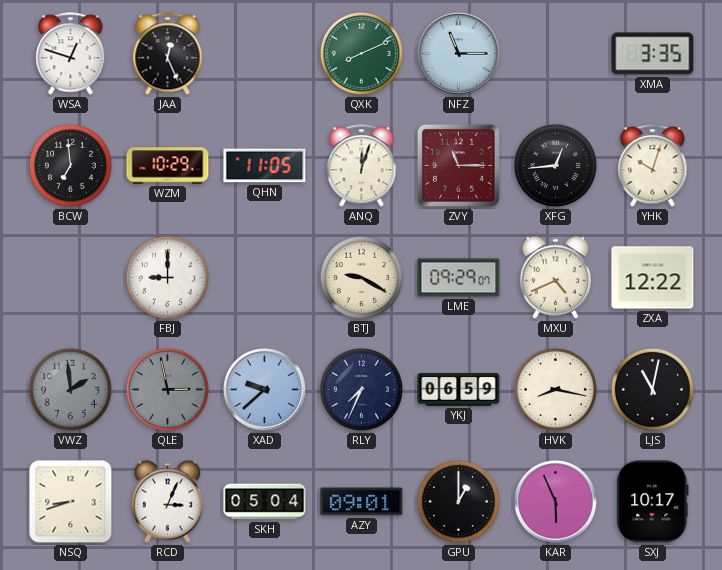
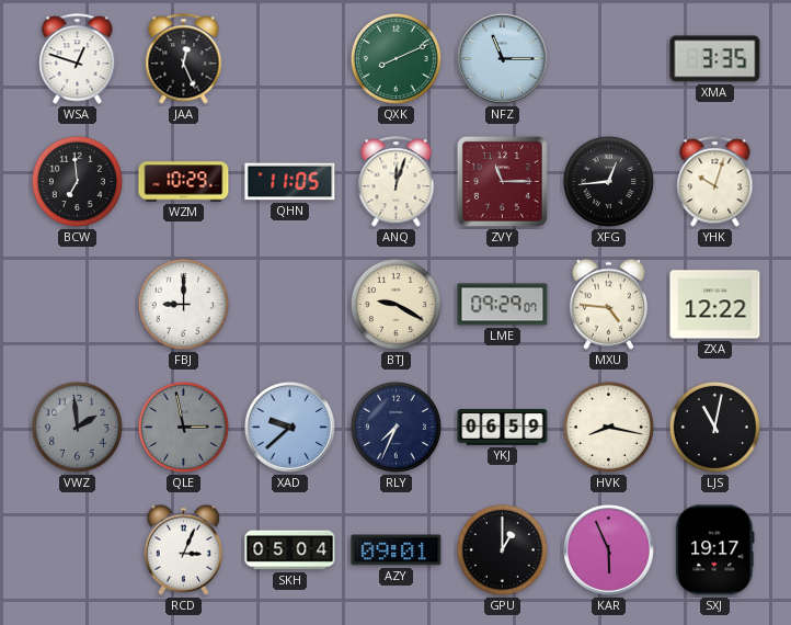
MXU: 4:41 -> 4:46
NSQ: 8:42 -> none
SXJ: 10:17 -> 19:17
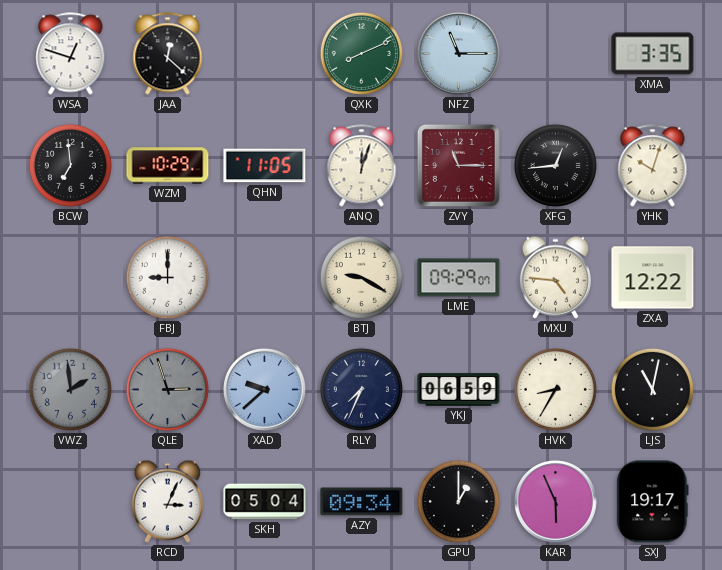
JAA: 12:26 -> 12:22
QLE: 2:58 -> 2:57
HVK: 8:17 -> 8:35
AZY: 09:01 -> 09:34
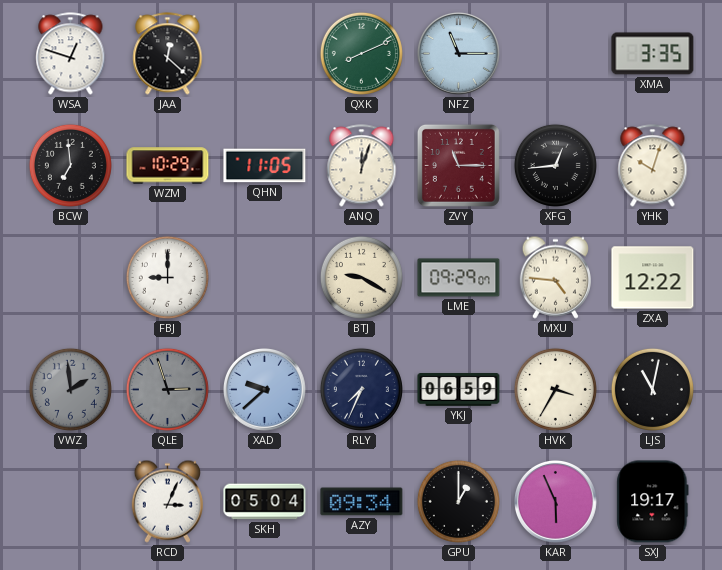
HVK: 8:35 -> 3:35
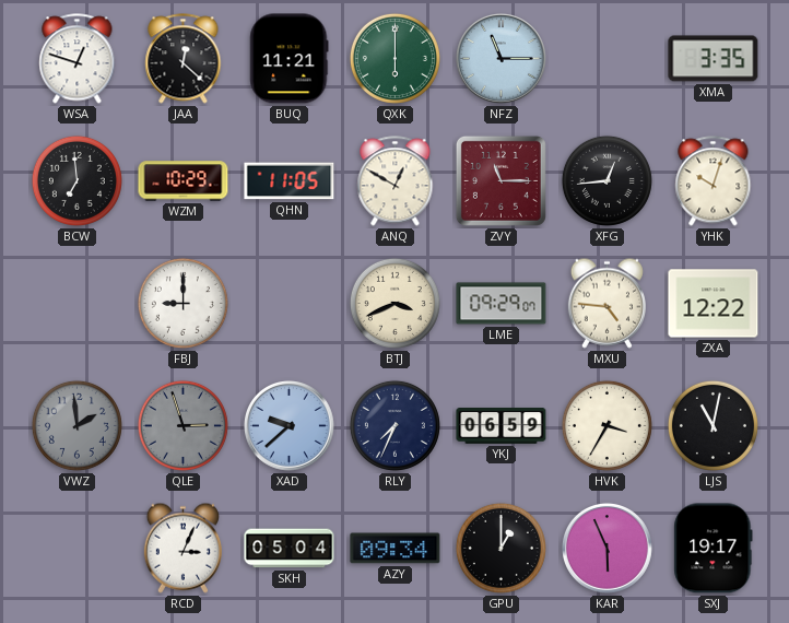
BUQ: none -> 11:21
QXK: 8:11 -> 6:00
ANQ: 12:03 -> 12:50
BTJ: 9:20 -> 3:41
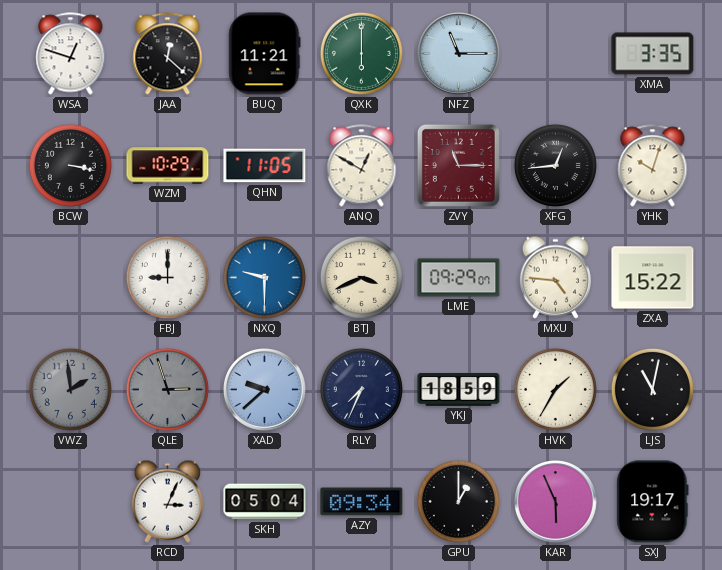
BCW: 6:59 -> 3:17
NXQ: none -> 9:30
ZXA: 12:22 -> 15:22
YKJ: 06:59 -> 18:59
HVK: 3:35 -> 1:35
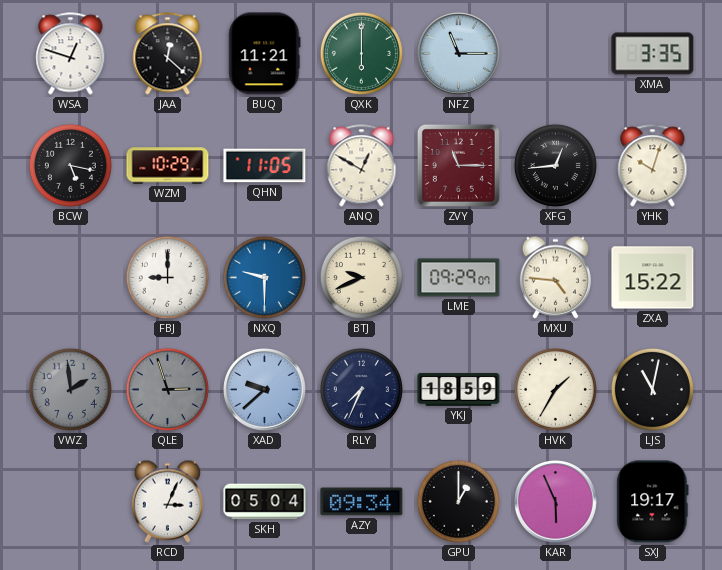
BCW: 3:17 -> 5:17
BTJ: 3:41 -> 9:41
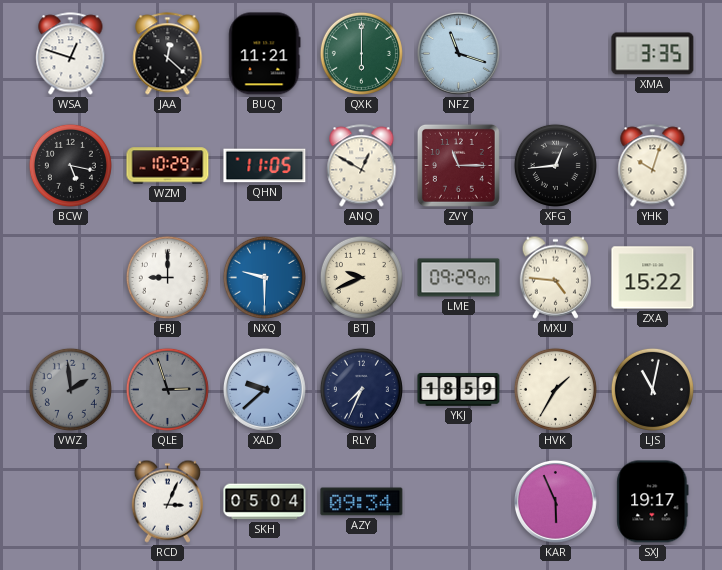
NFZ: 11:15 -> 11:18
GPU: 1:00 -> none
